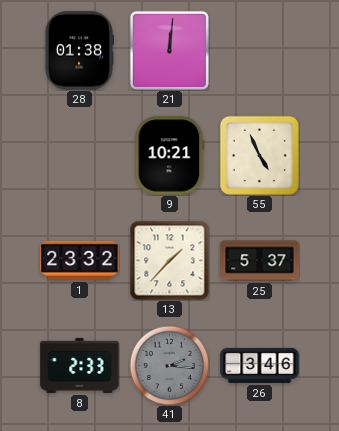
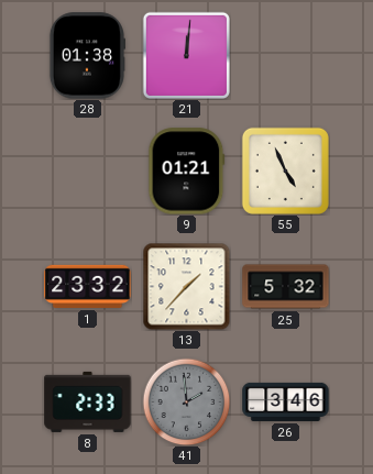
9: 10:21 -> 01:21
25: 5:37 -> 5:32
41: 2:16 -> 1:59
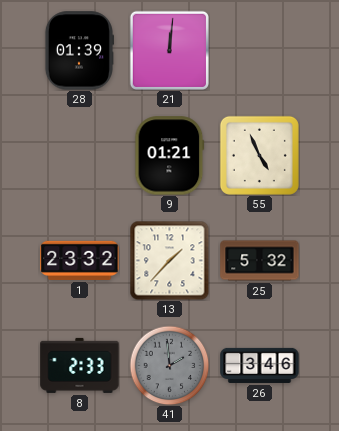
28: 01:38 -> 01:39
